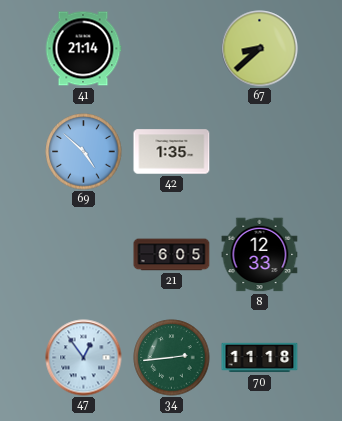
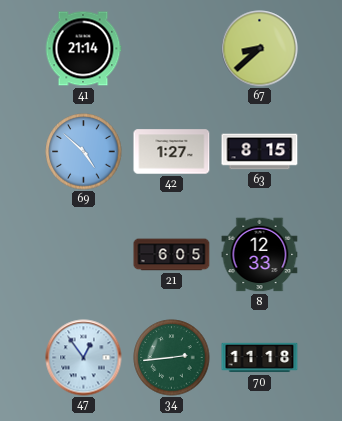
42: 1:35 -> 1:27
63: none -> 8:15
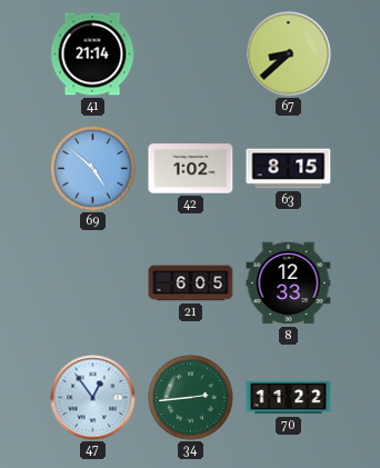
42: 1:27 -> 1:02
70: 11:18 -> 11:22
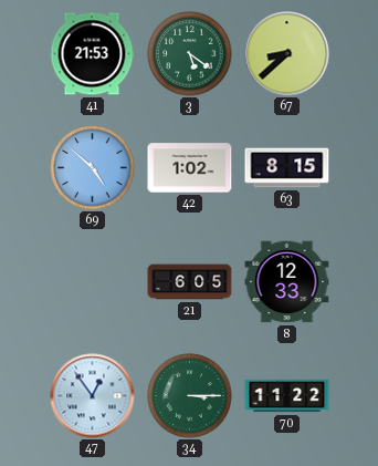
41: 21:14 -> 21:53
3: none -> 5:21
34: 2:44 -> 3:15
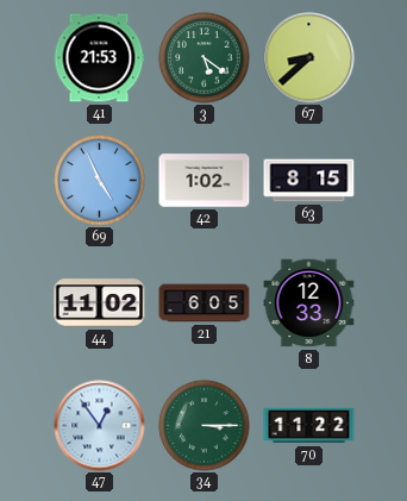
69: 4:52 -> 4:56
44: none -> 11:02
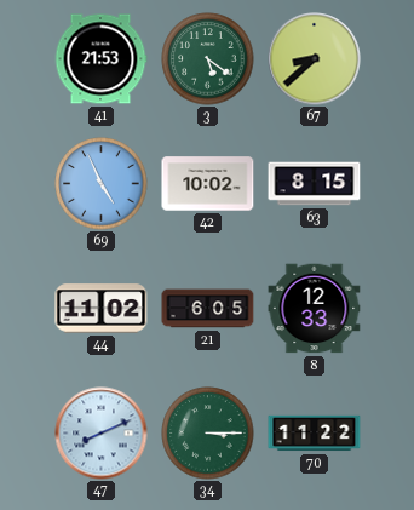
42: 1:02 -> 10:02
47: 12:54 -> 8:11
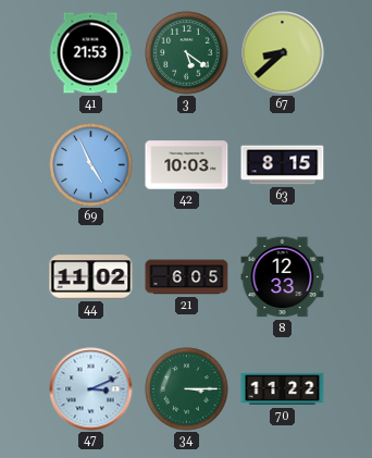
42: 10:02 -> 10:03
47: 8:11 -> 3:11
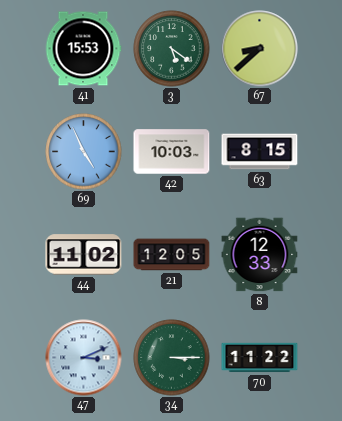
41: 21:53 -> 15:53
21: 6:05 -> 12:05
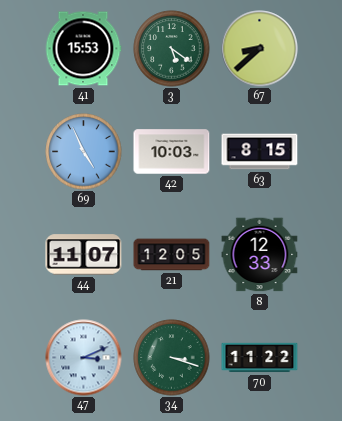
44: 11:02 -> 11:07
34: 3:15 -> 3:18
